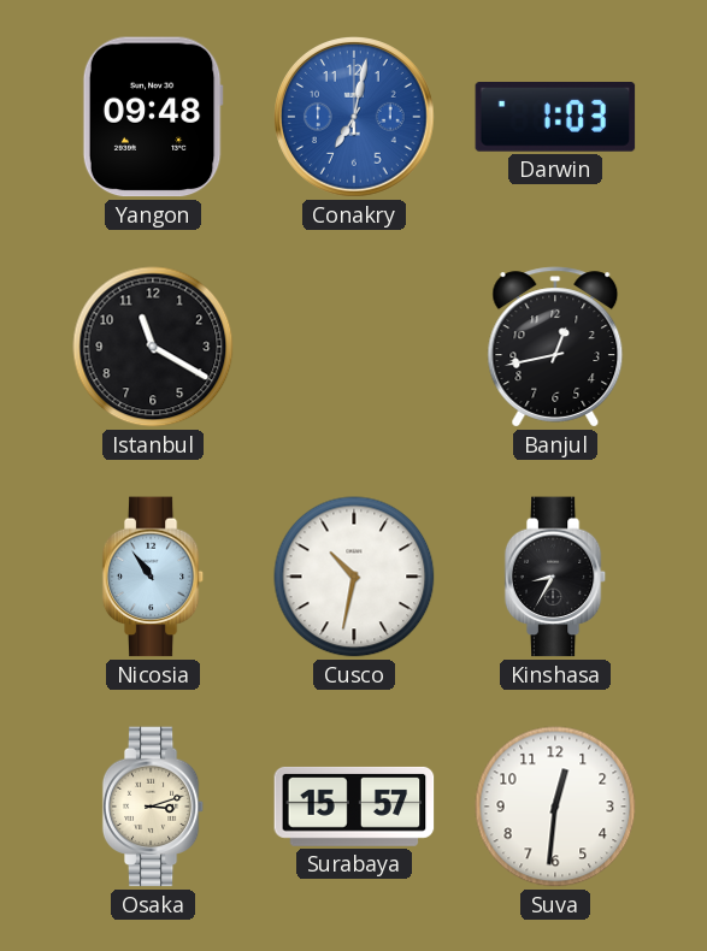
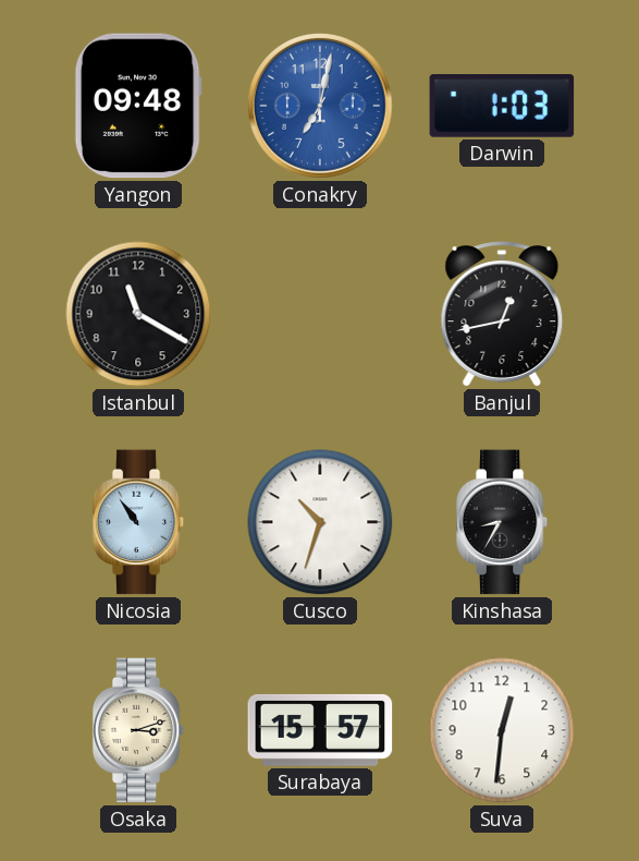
Cusco: 10:32 -> 10:33
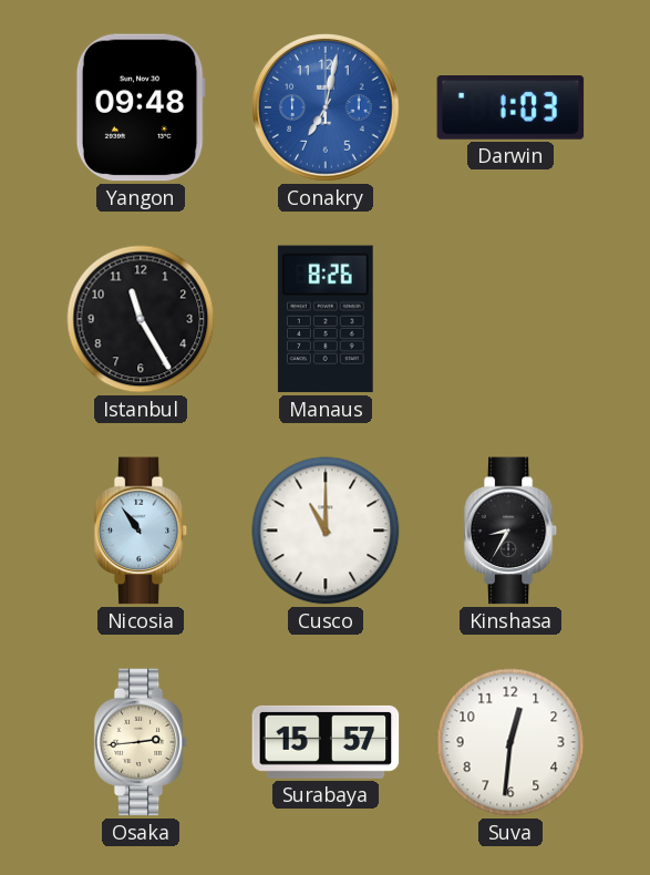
Istanbul: 11:20 -> 11:25
Manaus: none -> 8:26
Banjul: 12:43 -> none
Cusco: 10:33 -> 11:00
Osaka: 3:12 -> 2:44
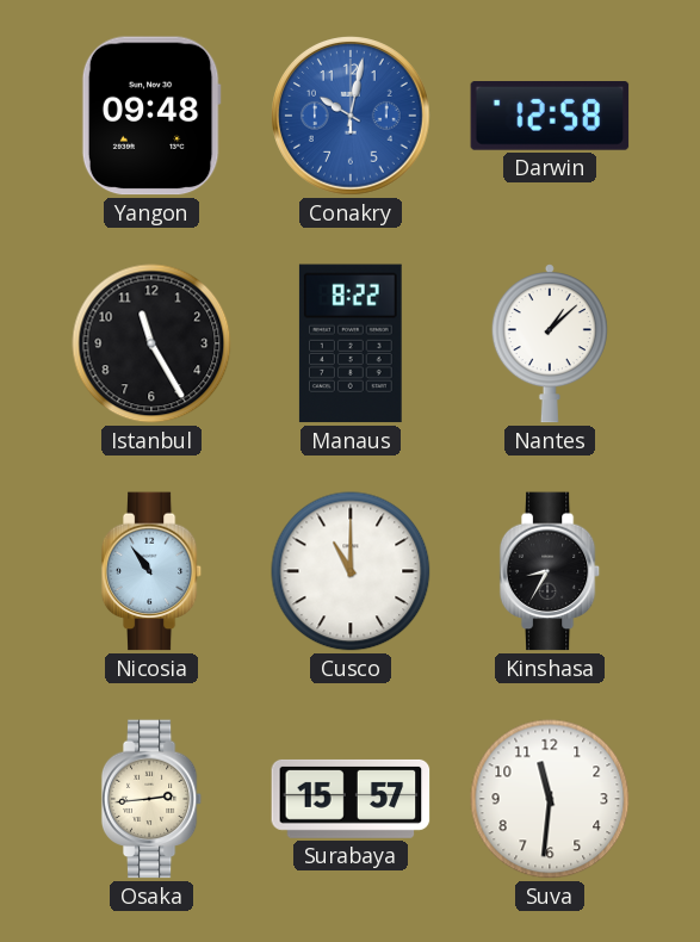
Conakry: 7:02 -> 10:02
Darwin: 1:03 -> 12:58
Manaus: 8:26 -> 8:22
Nantes: none -> 1:08
Suva: 12:31 -> 11:31
